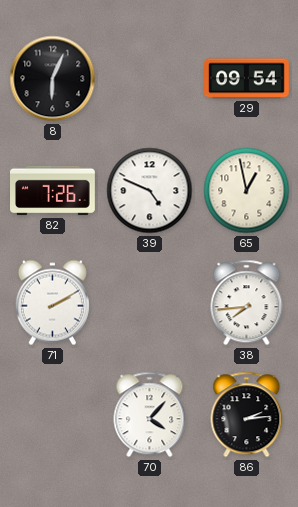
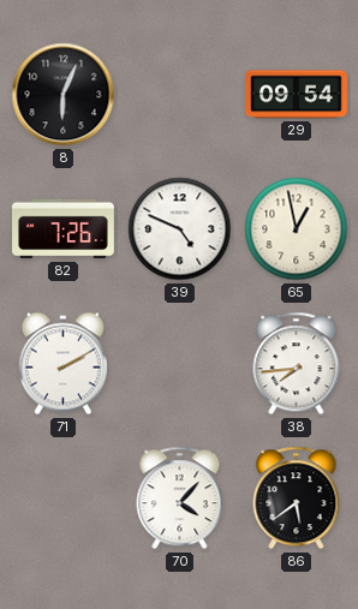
86: 2:14 -> 5:39
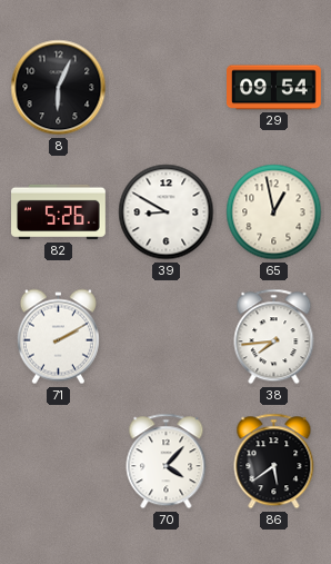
82: 7:26 -> 5:26
39: 4:49 -> 8:50
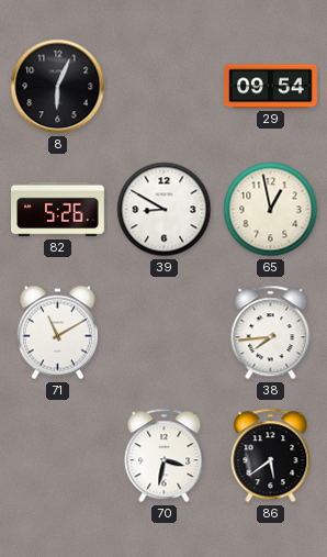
71: 2:10 -> 11:10
70: 4:07 -> 3:32
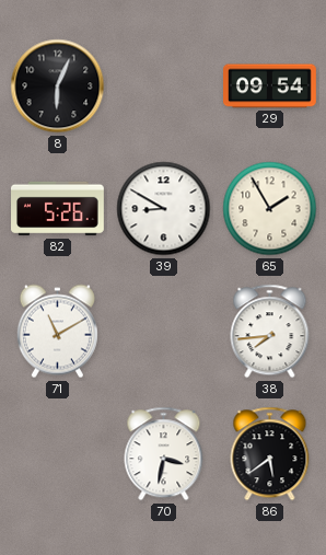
65: 12:58 -> 1:55
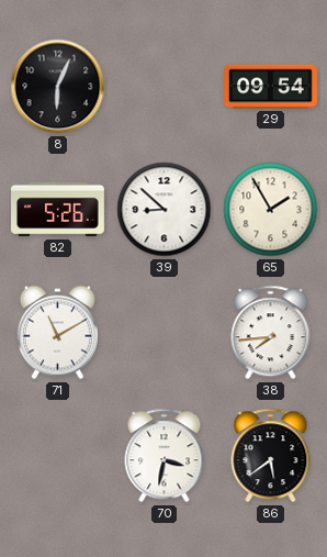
39: 8:50 -> 8:52
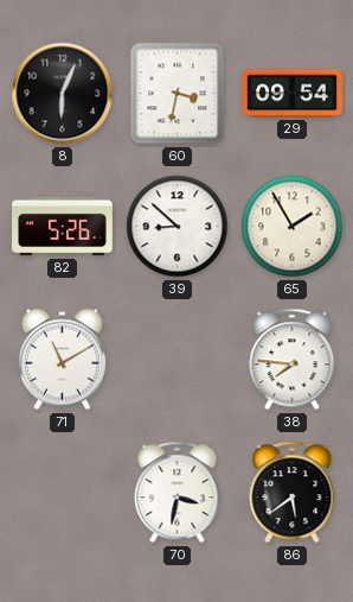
60: none -> 3:32
38: 7:44 -> 7:46
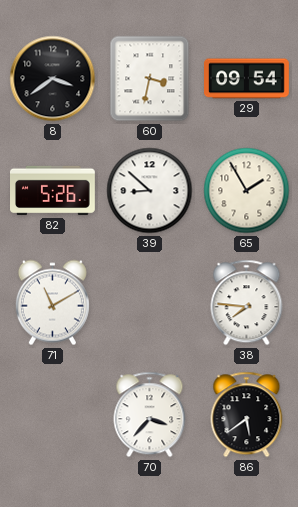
8: 6:04 -> 3:39
70: 3:32 -> 3:37
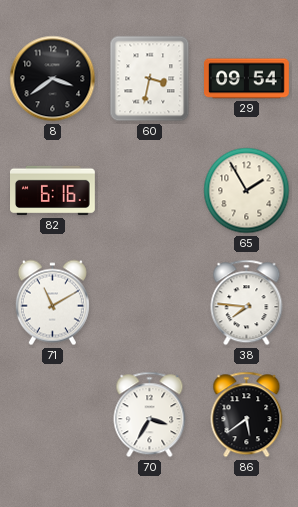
82: 5:26 -> 6:16
39: 8:52 -> none
70: 3:37 -> 3:35
